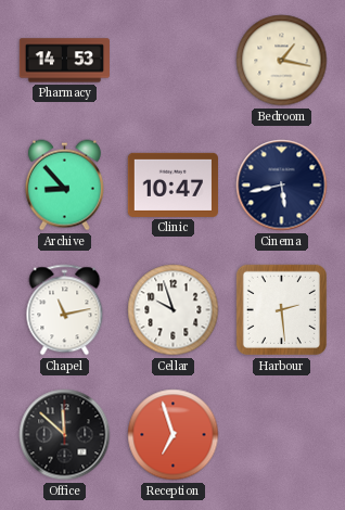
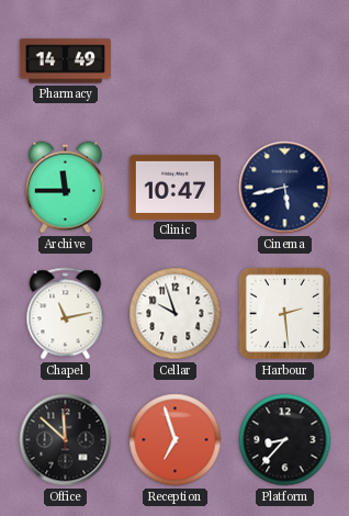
Pharmacy: 14:53 -> 14:49
Bedroom: 1:17 -> none
Archive: 8:53 -> 11:45
Platform: none -> 8:37
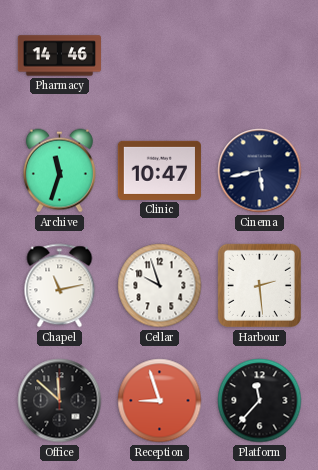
Pharmacy: 14:49 -> 14:46
Archive: 11:45 -> 11:33
Reception: 6:57 -> 8:57
Platform: 8:37 -> 11:37
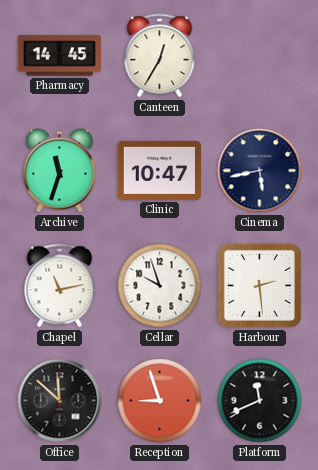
Pharmacy: 14:46 -> 14:45
Canteen: none -> 12:35
Platform: 11:37 -> 11:41
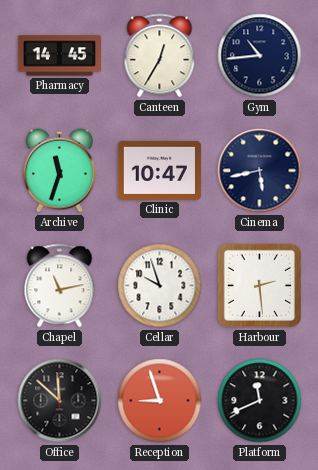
Gym: none -> 10:44
